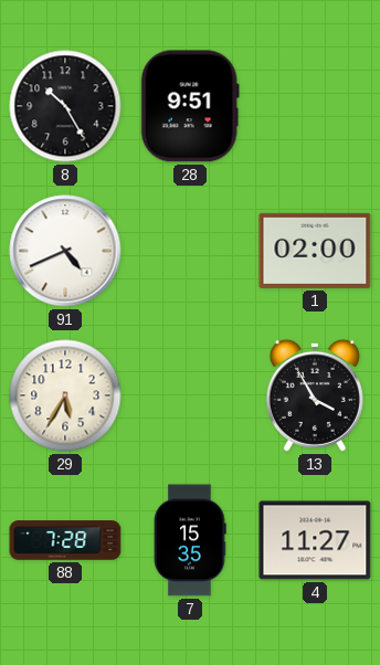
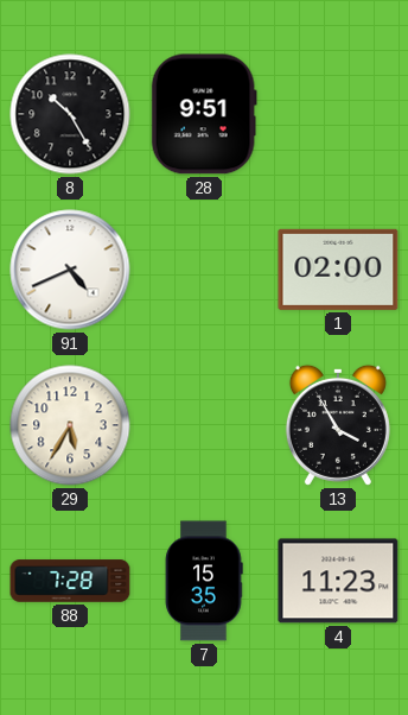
4: 11:27 -> 11:23
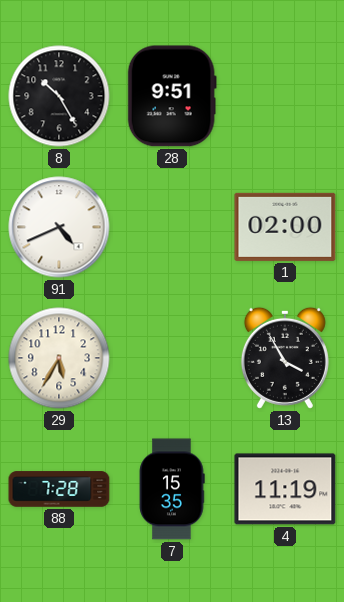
4: 11:23 -> 11:19
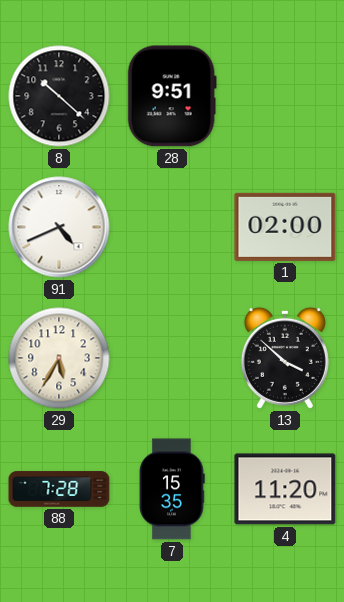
8: 10:25 -> 10:22
13: 3:55 -> 3:52
4: 11:19 -> 11:20
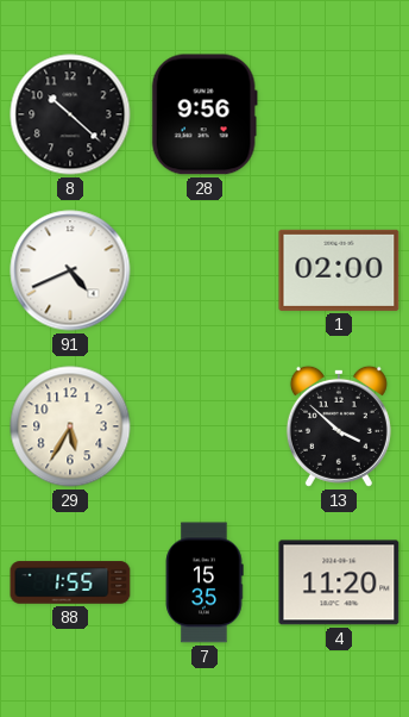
28: 9:51 -> 9:56
88: 7:28 -> 1:55
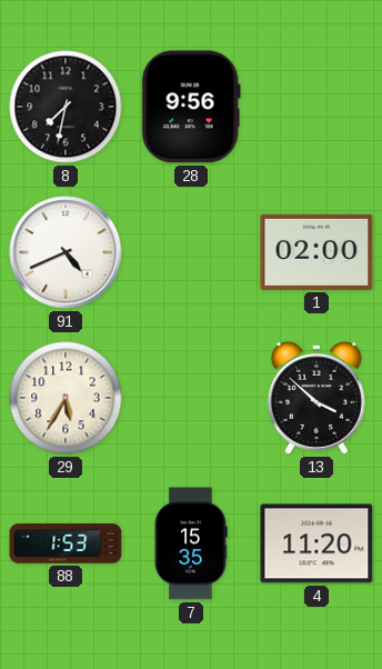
8: 10:22 -> 7:32
88: 1:55 -> 1:53
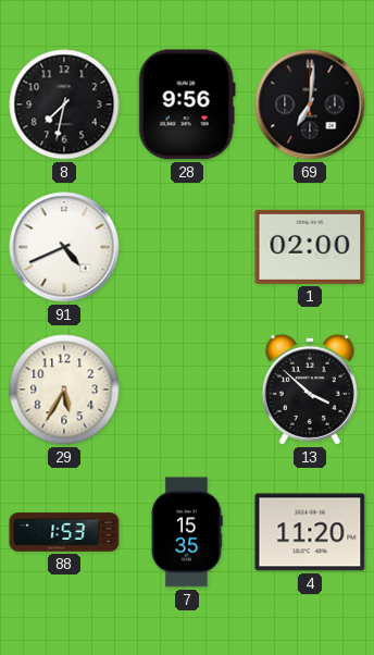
69: none -> 7:01
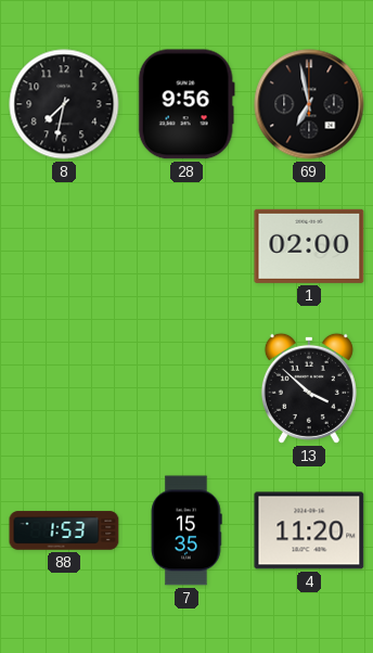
69: 7:01 -> 6:58
91: 4:41 -> none
29: 5:35 -> none
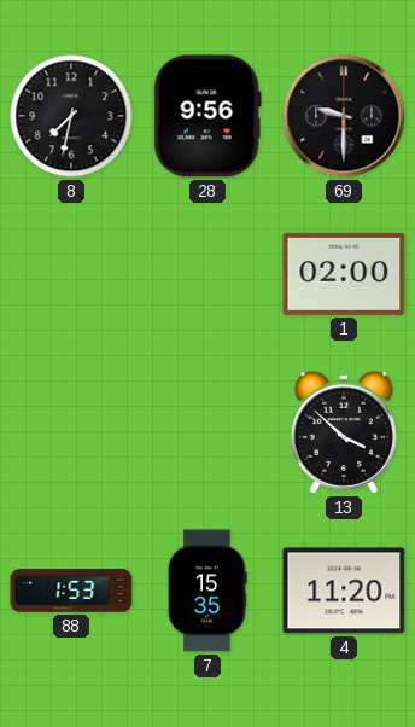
69: 6:58 -> 9:30
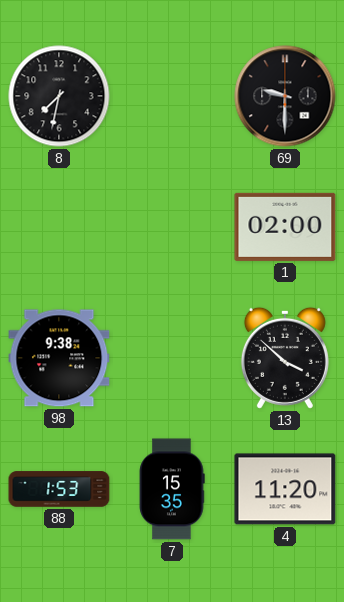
28: 9:56 -> none
98: none -> 9:38
